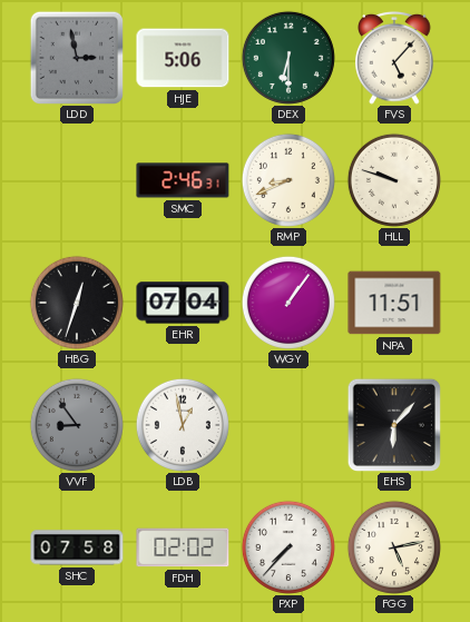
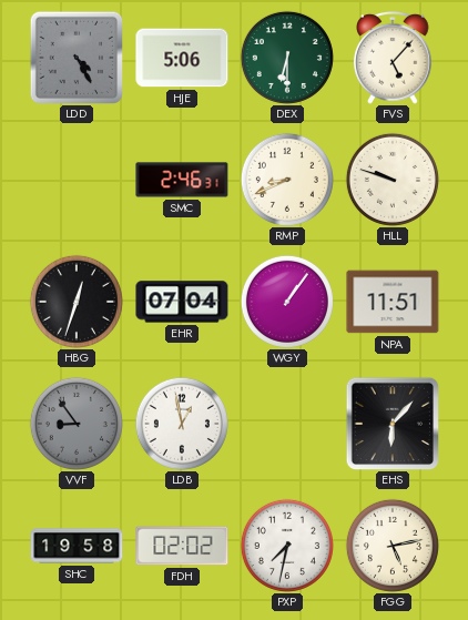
LDD: 2:58 -> 4:25
SHC: 07:58 -> 19:58
PXP: 7:37 -> 7:32
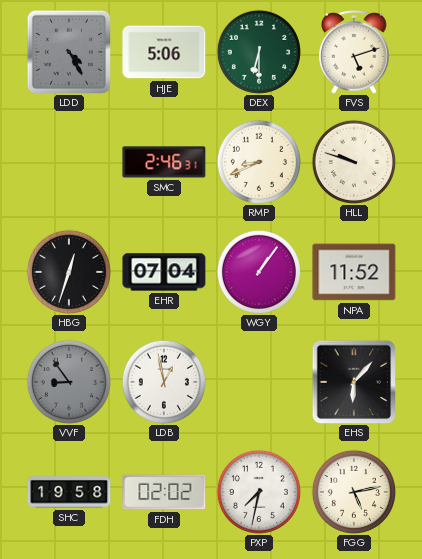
FVS: 5:07 -> 5:12
NPA: 11:51 -> 11:52
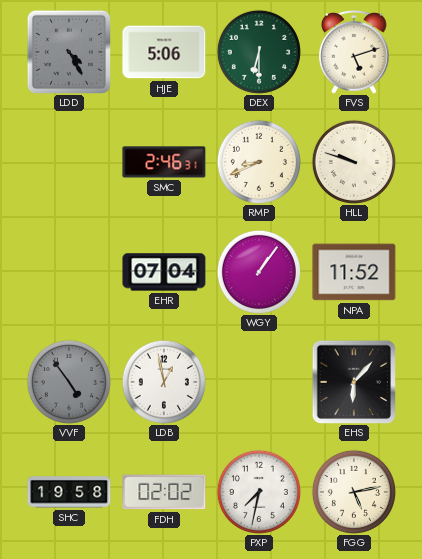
HBG: 12:33 -> none
VVF: 8:54 -> 4:54
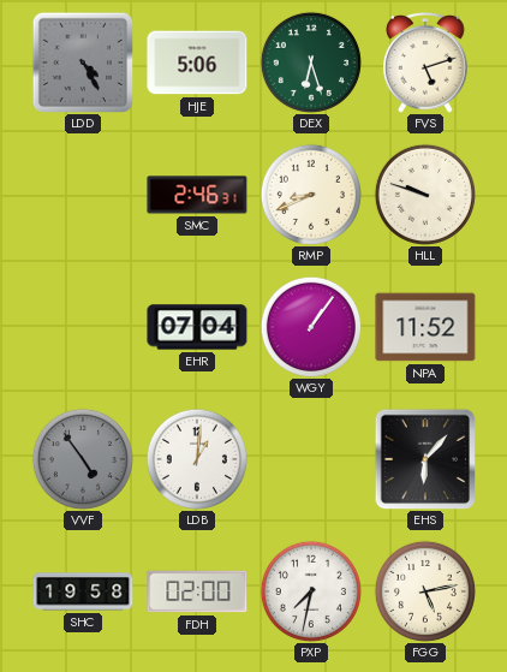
DEX: 6:30 -> 6:27
LDB: 12:58 -> 1:01
FDH: 02:02 -> 02:00
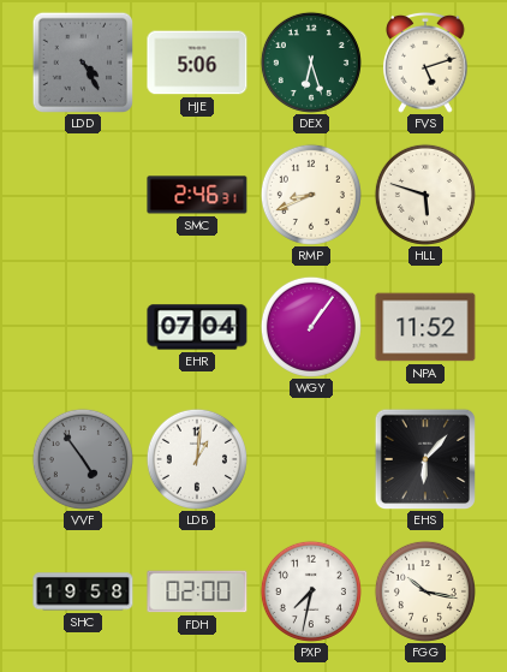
HLL: 9:48 -> 5:48
FGG: 5:13 -> 10:17
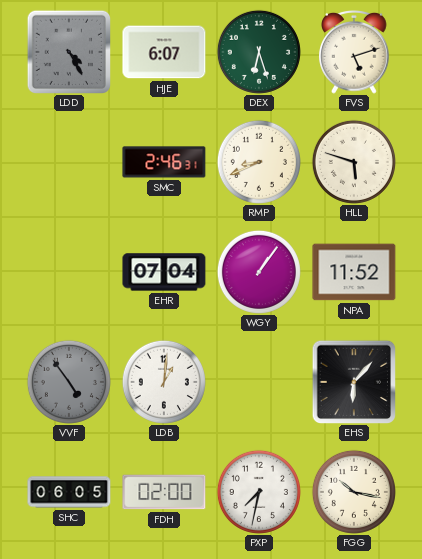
HJE: 5:06 -> 6:07
SHC: 19:58 -> 06:05
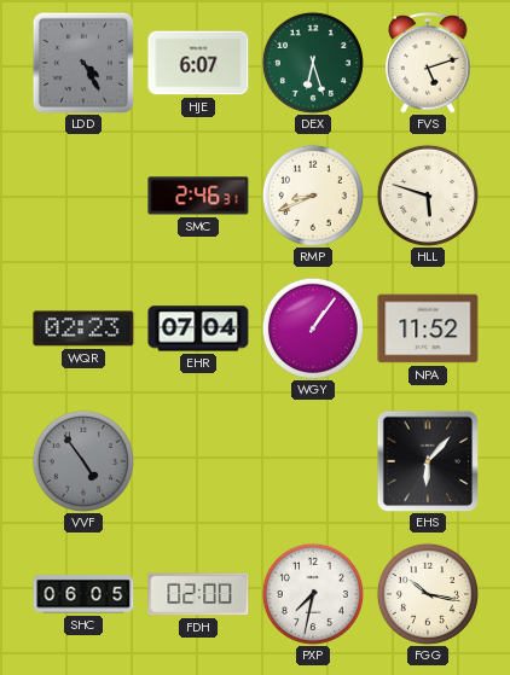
WQR: none -> 02:23
LDB: 1:01 -> none
